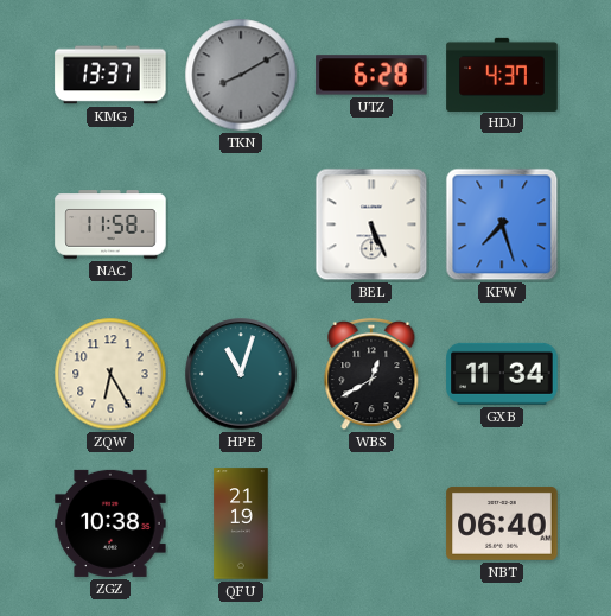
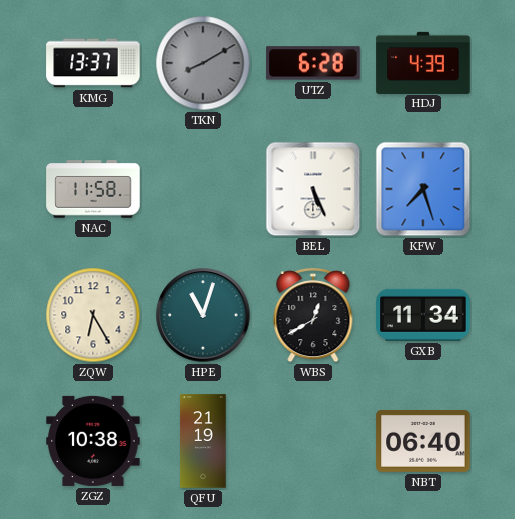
HDJ: 4:37 -> 4:39
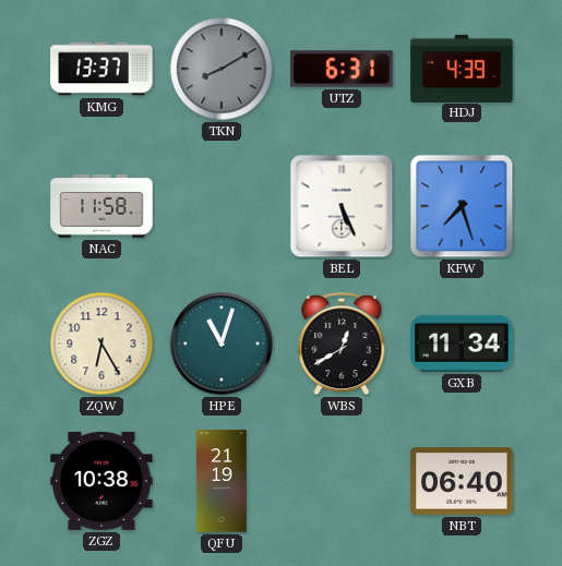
UTZ: 6:28 -> 6:31
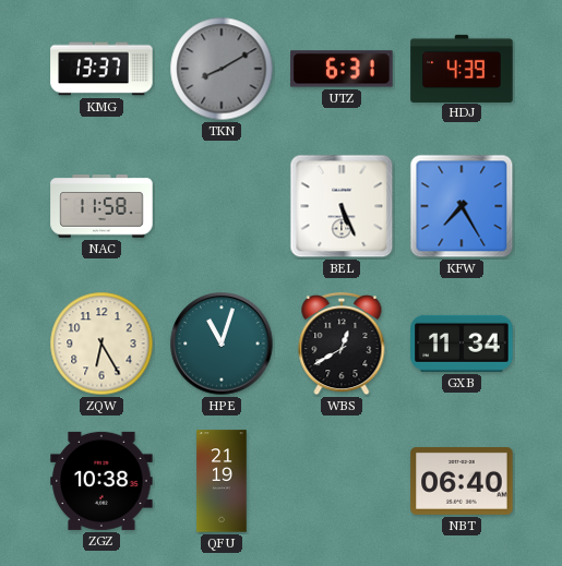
KFW: 7:27 -> 7:25
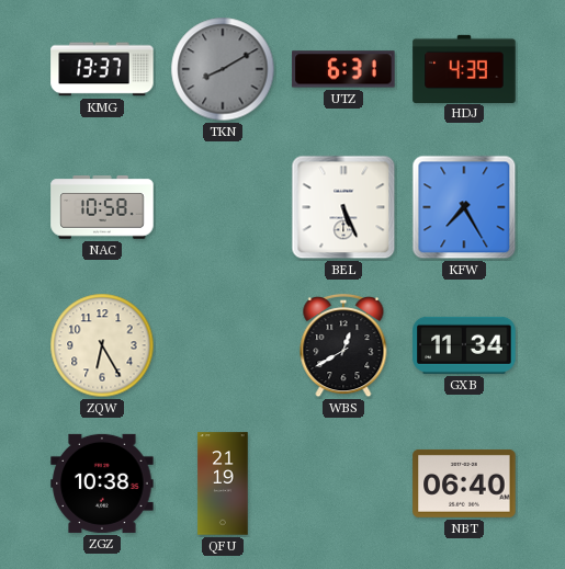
NAC: 11:58 -> 10:58
HPE: 11:03 -> none
